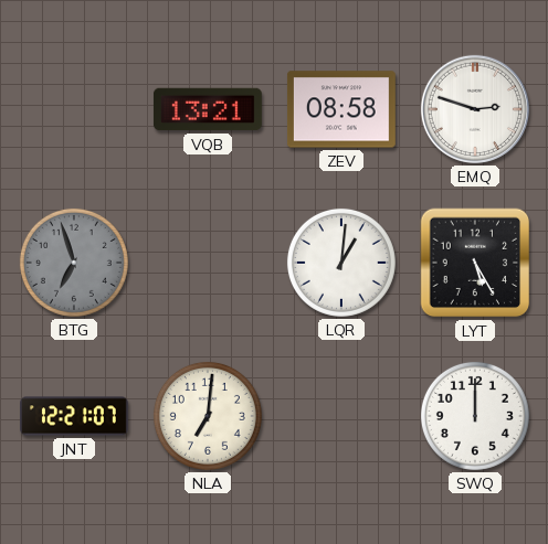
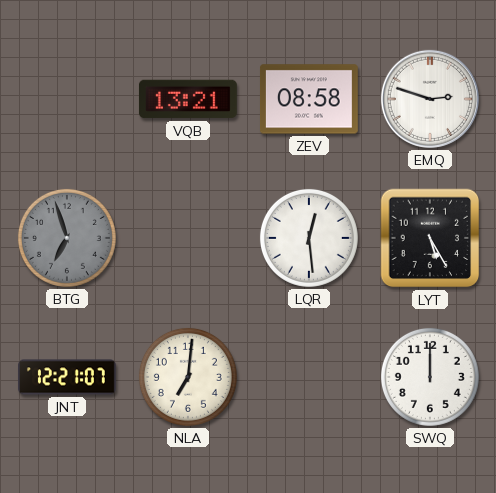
LQR: 1:01 -> 12:29
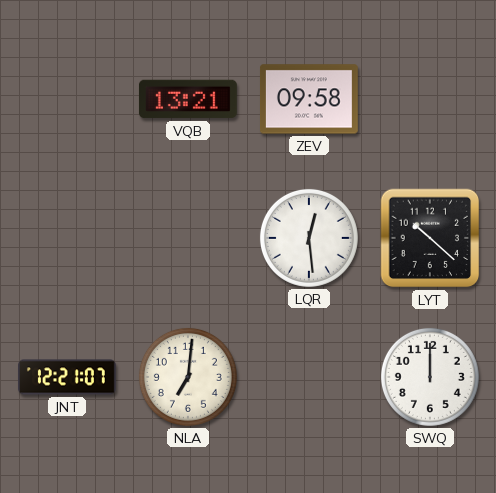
ZEV: 08:58 -> 09:58
EMQ: 2:48 -> none
BTG: 6:57 -> none
LYT: 5:25 -> 10:22
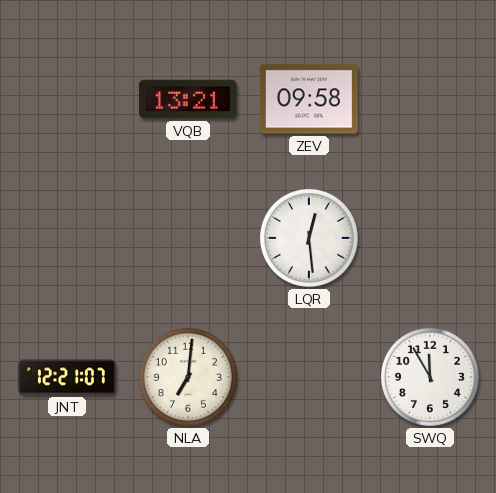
LYT: 10:22 -> none
SWQ: 12:00 -> 11:55
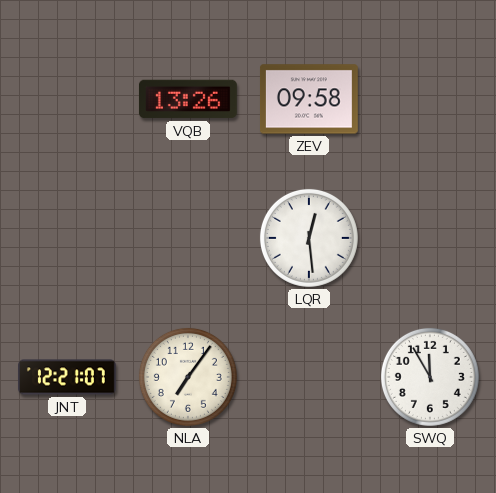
VQB: 13:21 -> 13:26
NLA: 7:01 -> 7:06
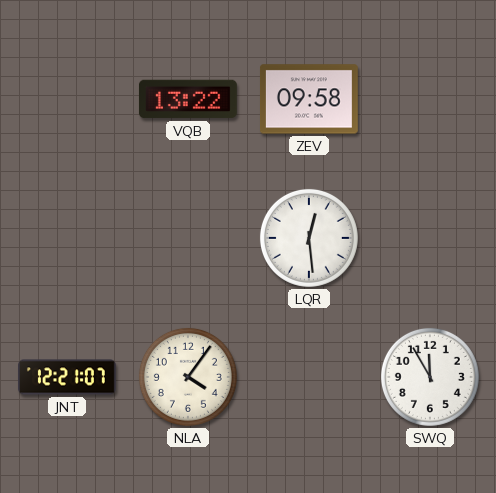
VQB: 13:26 -> 13:22
NLA: 7:06 -> 4:06
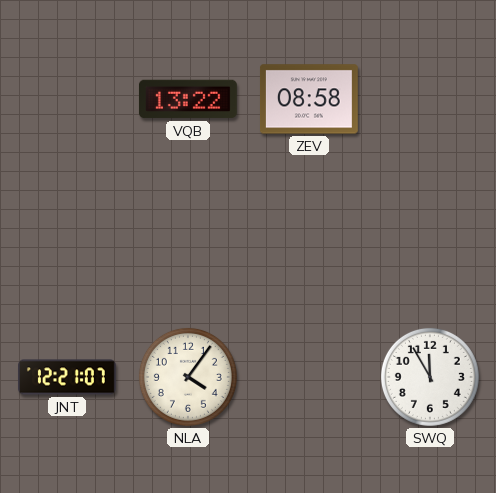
ZEV: 09:58 -> 08:58
LQR: 12:29 -> none
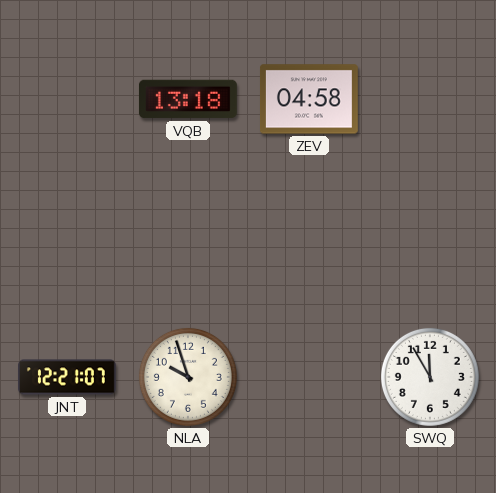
VQB: 13:22 -> 13:18
ZEV: 08:58 -> 04:58
NLA: 4:06 -> 9:57
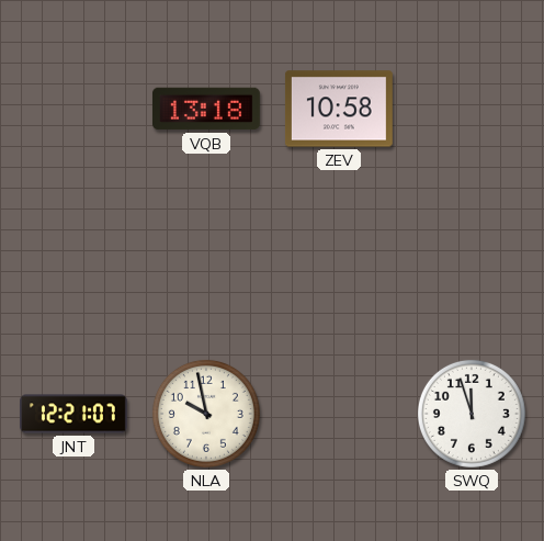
ZEV: 04:58 -> 10:58
NLA: 9:57 -> 9:58
SWQ: 11:55 -> 11:57
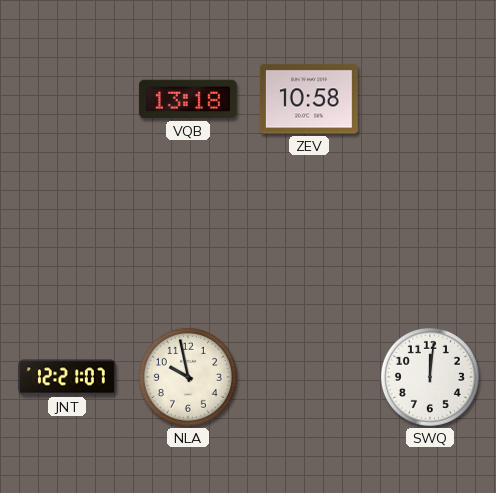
SWQ: 11:57 -> 12:01
